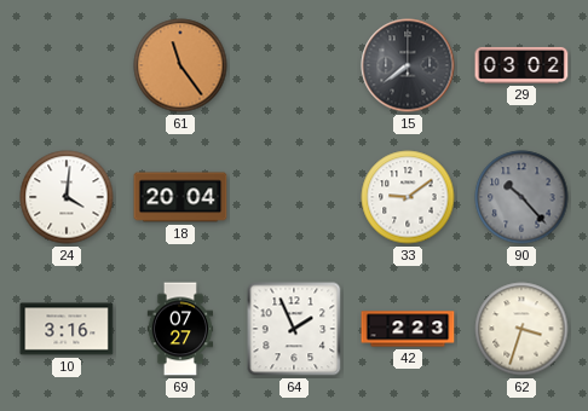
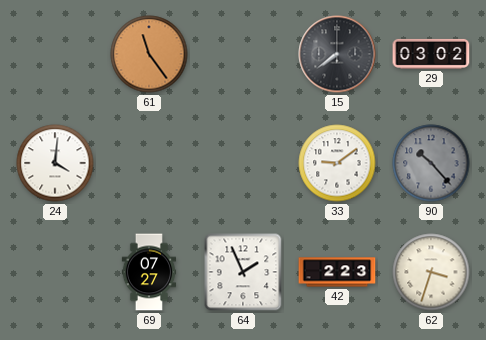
18: 20:04 -> none
10: 3:16 -> none
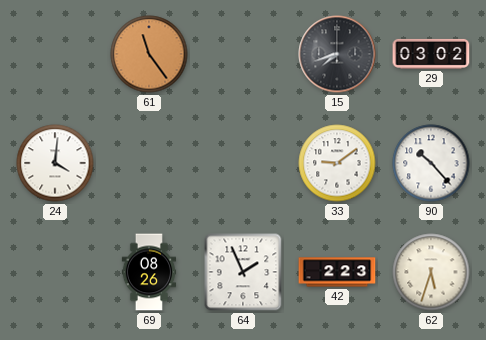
15: 7:39 -> 7:42
90 dial: grey -> white
69: 07:27 -> 08:26
62: 3:33 -> 5:33
